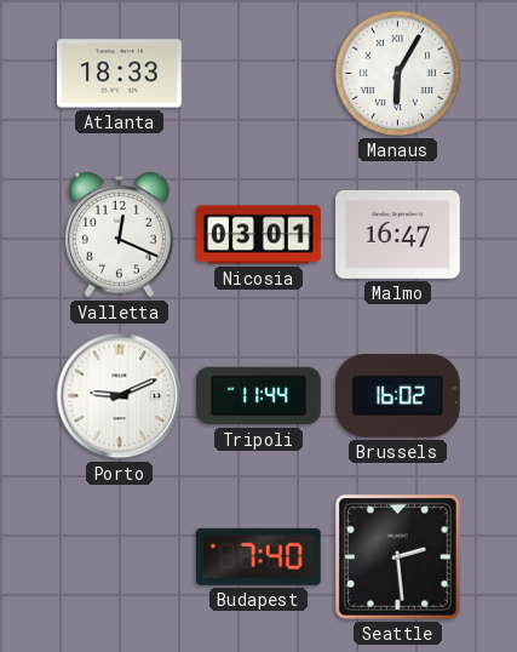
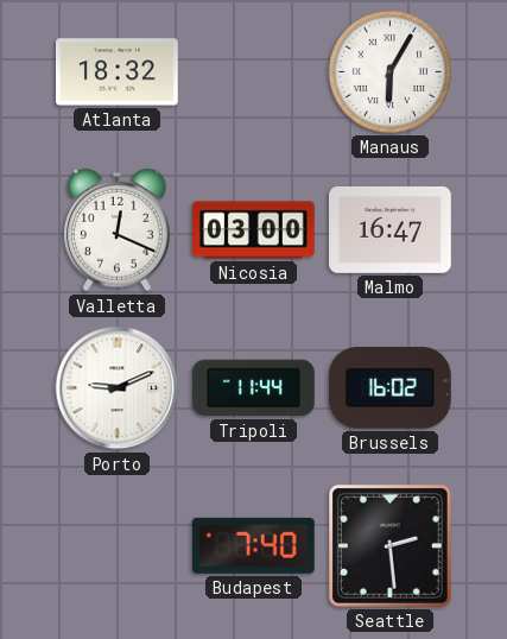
Atlanta: 18:33 -> 18:32
Nicosia: 03:01 -> 03:00
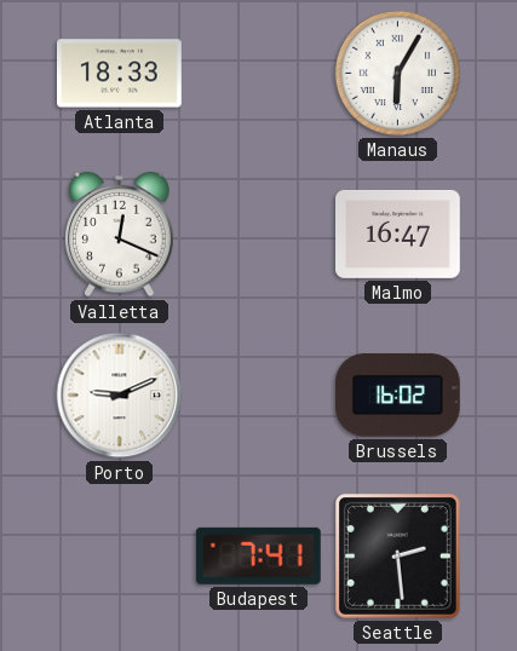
Atlanta: 18:32 -> 18:33
Nicosia: 03:00 -> none
Tripoli: 11:44 -> none
Budapest: 7:40 -> 7:41
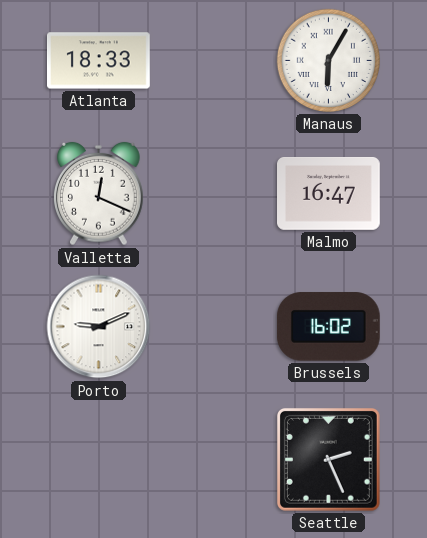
Budapest: 7:41 -> none
Seattle: 2:29 -> 2:26
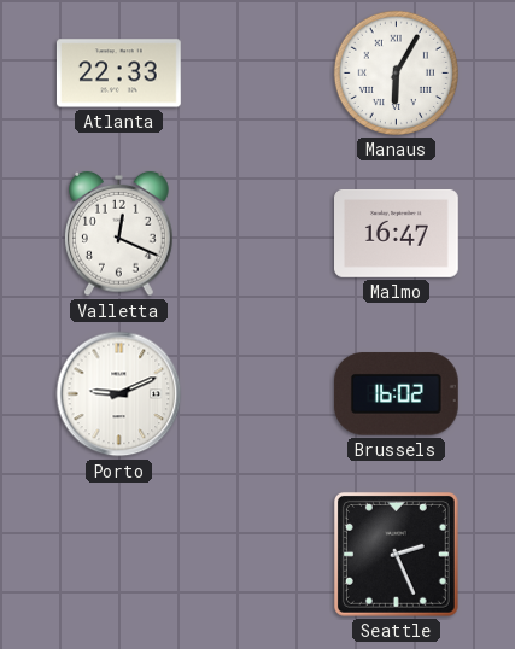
Atlanta: 18:33 -> 22:33
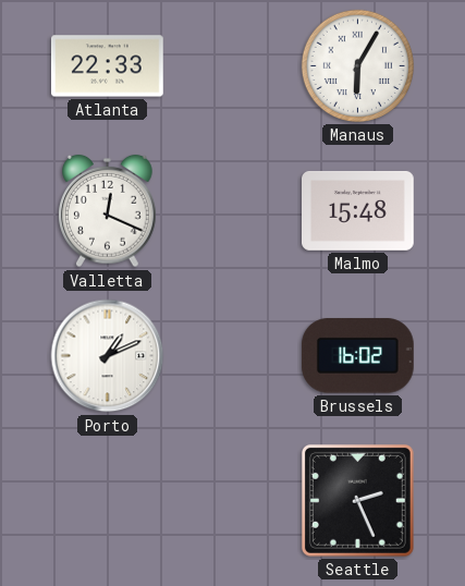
Malmo: 16:47 -> 15:48
Porto: 9:11 -> 1:11
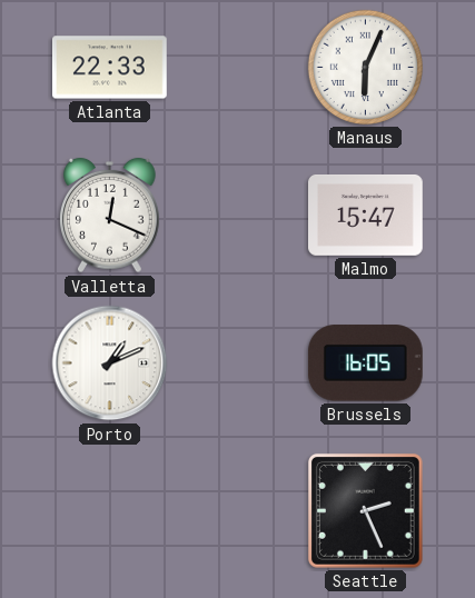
Manaus: 6:05 -> 6:04
Malmo: 15:48 -> 15:47
Brussels: 16:02 -> 16:05
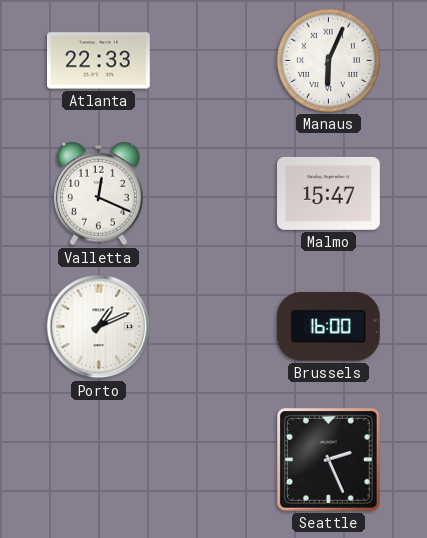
Brussels: 16:05 -> 16:00
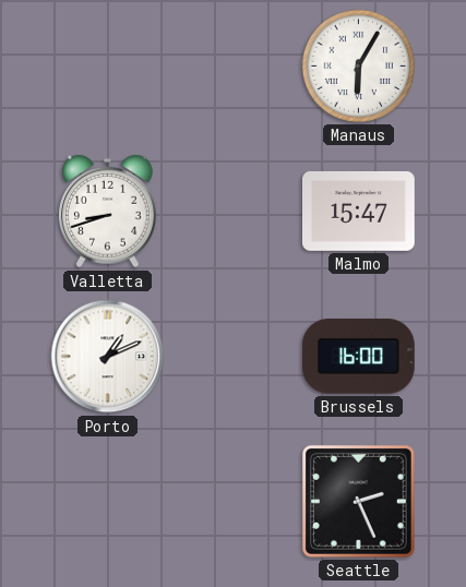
Atlanta: 22:33 -> none
Manaus: 6:04 -> 6:05
Valletta: 12:19 -> 8:42
